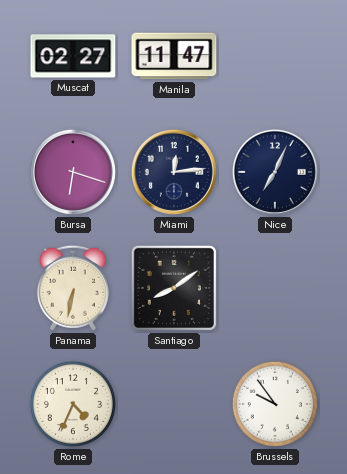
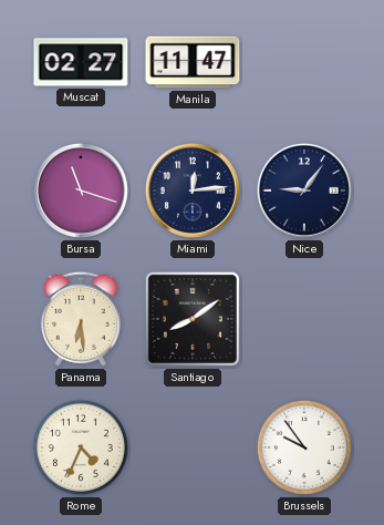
Bursa: 6:18 -> 11:18
Nice: 7:04 -> 9:06
Panama: 6:32 -> 6:29
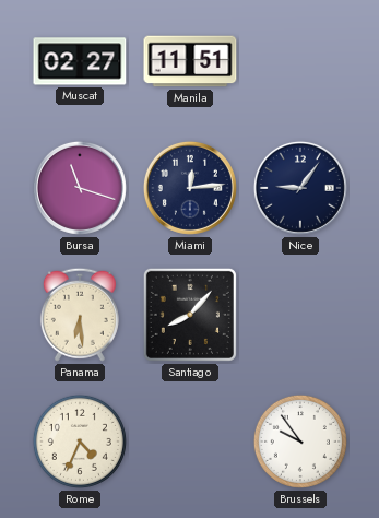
Manila: 11:47 -> 11:51
Santiago: 8:09 -> 8:07
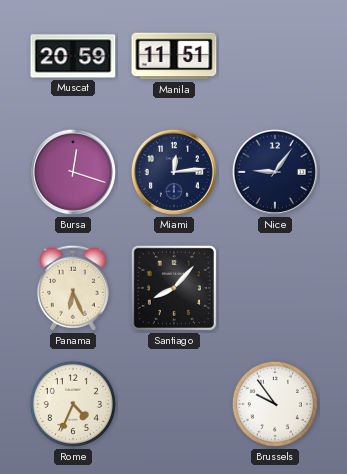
Muscat: 02:27 -> 20:59
Bursa: 11:18 -> 12:18
Panama: 6:29 -> 6:26
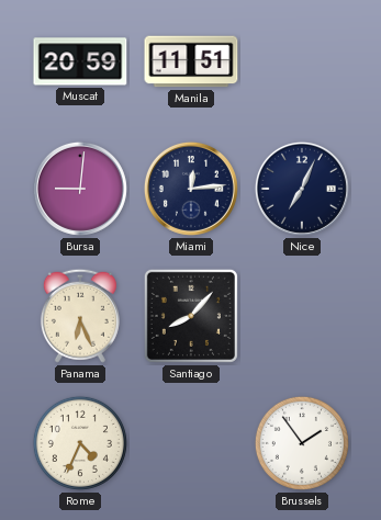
Bursa: 12:18 -> 9:01
Nice: 9:06 -> 7:04
Brussels: 9:54 -> 1:54
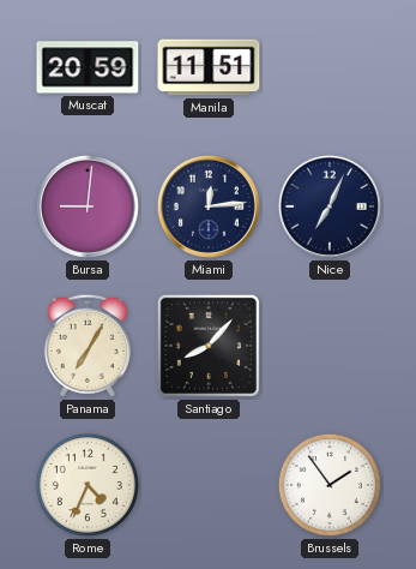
Panama: 6:26 -> 7:05
